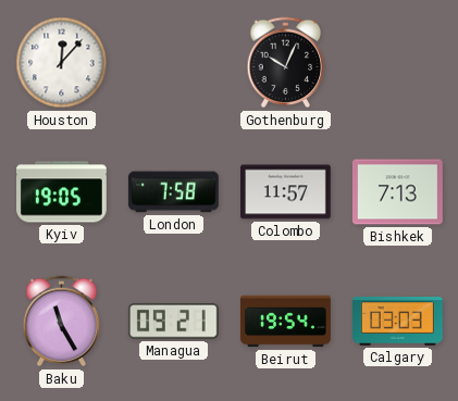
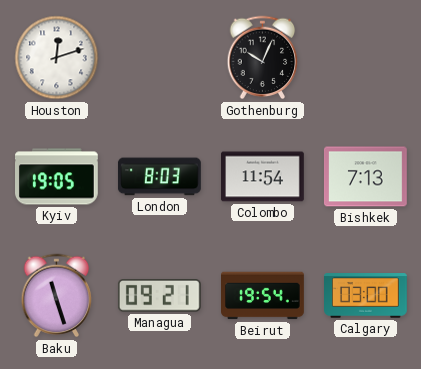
Houston: 12:07 -> 12:12
London: 7:58 -> 8:03
Colombo: 11:57 -> 11:54
Baku: 11:25 -> 11:27
Calgary: 03:03 -> 03:00
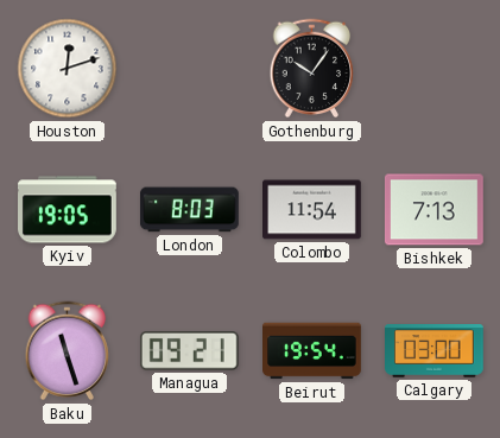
Gothenburg: 10:04 -> 10:06
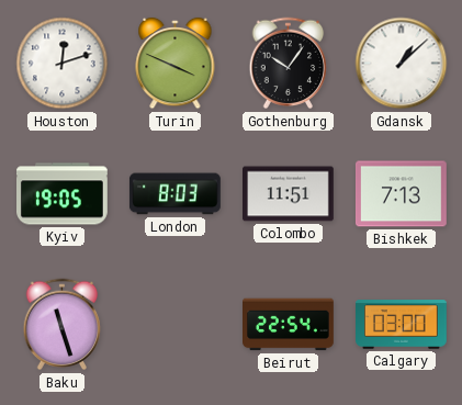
Turin: none -> 3:49
Gdansk: none -> 1:08
Colombo: 11:54 -> 11:51
Managua: 09:21 -> none
Beirut: 19:54 -> 22:54
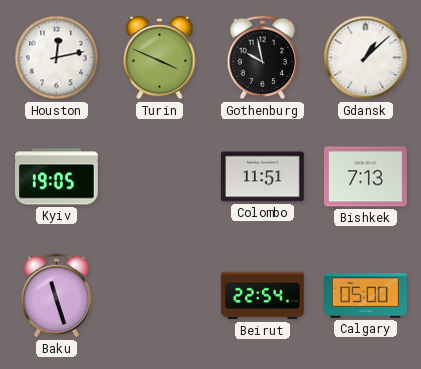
Houston: 12:12 -> 12:13
Gothenburg: 10:06 -> 9:58
London: 8:03 -> none
Calgary: 03:00 -> 05:00
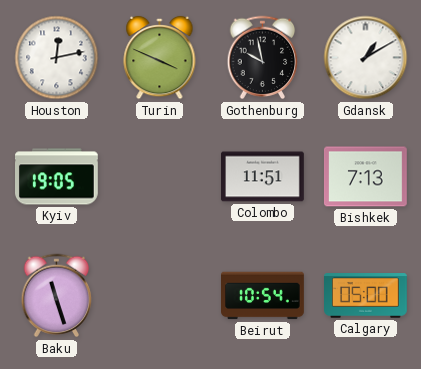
Gdansk: 1:08 -> 1:10
Beirut: 22:54 -> 10:54
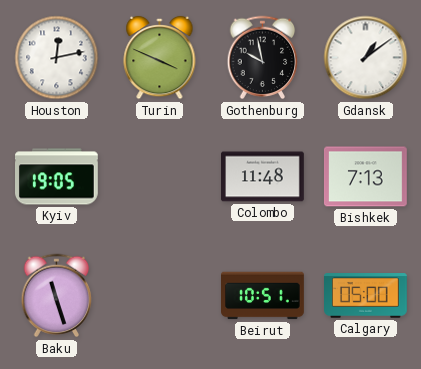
Gdansk: 1:10 -> 1:09
Colombo: 11:51 -> 11:48
Beirut: 10:54 -> 10:51
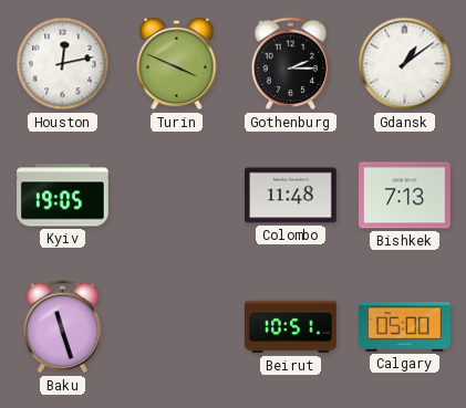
Gothenburg: 9:58 -> 2:15
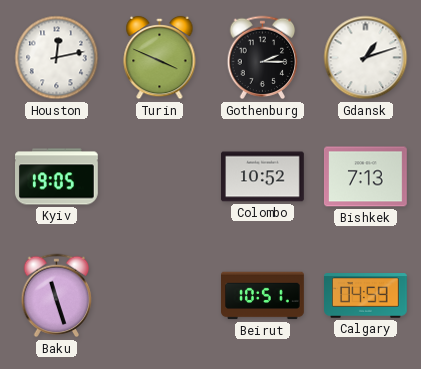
Gdansk: 1:09 -> 1:12
Colombo: 11:48 -> 10:52
Calgary: 05:00 -> 04:59
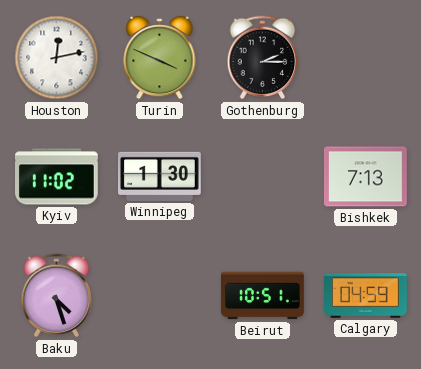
Gdansk: 1:12 -> none
Kyiv: 19:05 -> 11:02
Winnipeg: none -> 1:30
Colombo: 10:52 -> none
Baku: 11:27 -> 4:27
